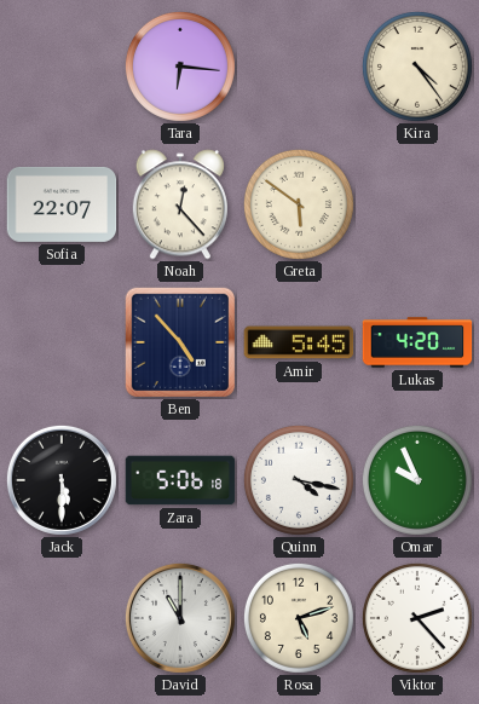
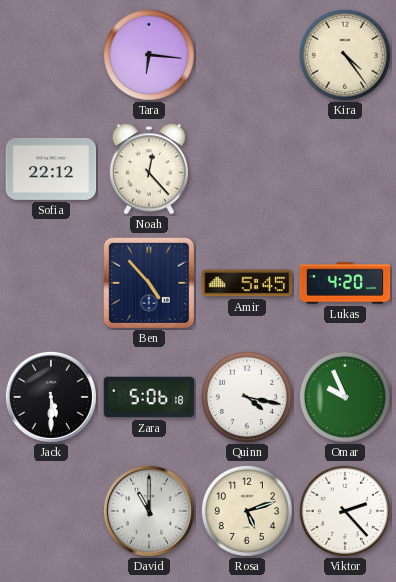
Sofia: 22:07 -> 22:12
Greta: 5:51 -> none
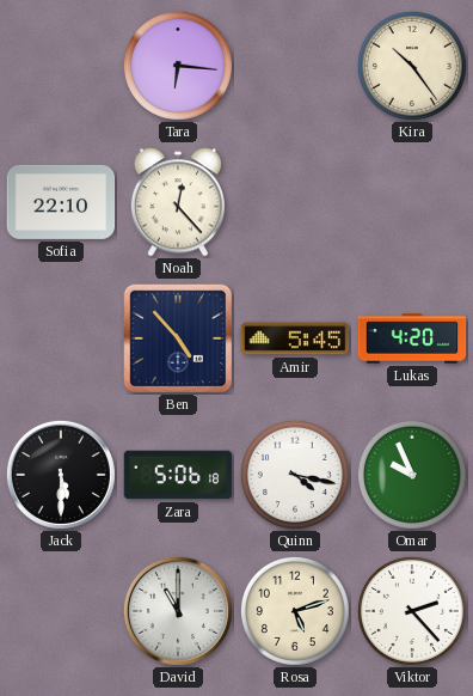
Kira: 4:24 -> 10:24
Sofia: 22:12 -> 22:10
